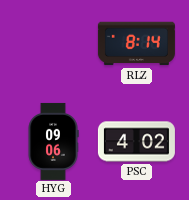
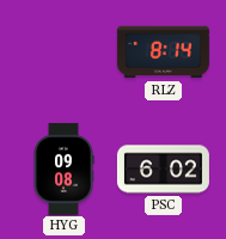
HYG: 09:06 -> 09:08
PSC: 4:02 -> 6:02
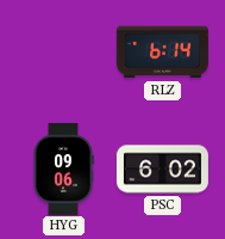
RLZ: 8:14 -> 6:14
HYG: 09:08 -> 09:06
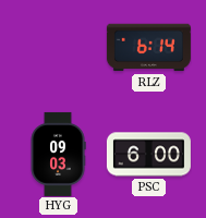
HYG: 09:06 -> 09:03
PSC: 6:02 -> 6:00
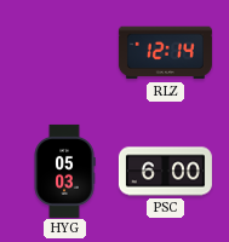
RLZ: 6:14 -> 12:14
HYG: 09:03 -> 05:03
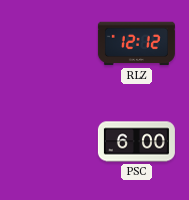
RLZ: 12:14 -> 12:12
HYG: 05:03 -> none
